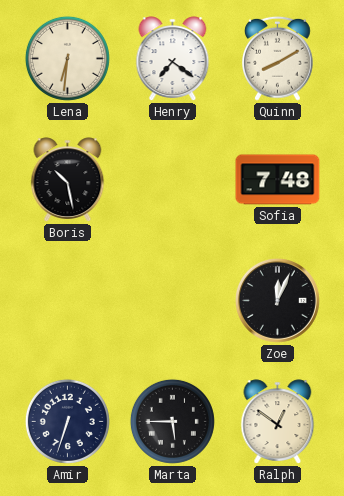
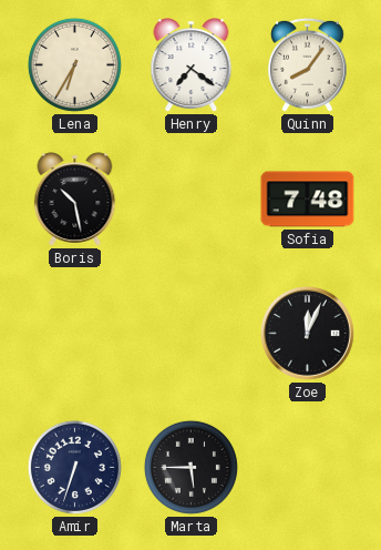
Lena: 6:31 -> 6:35
Quinn: 8:10 -> 8:06
Ralph: 12:51 -> none
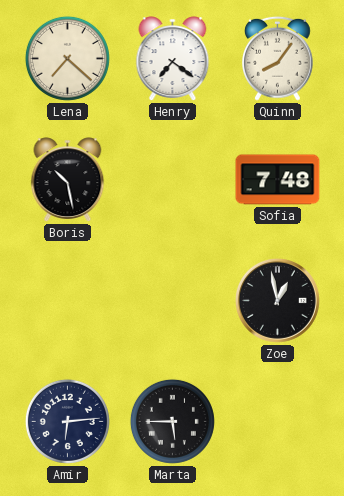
Lena: 6:35 -> 7:22
Zoe: 12:04 -> 12:58
Amir: 6:33 -> 6:14
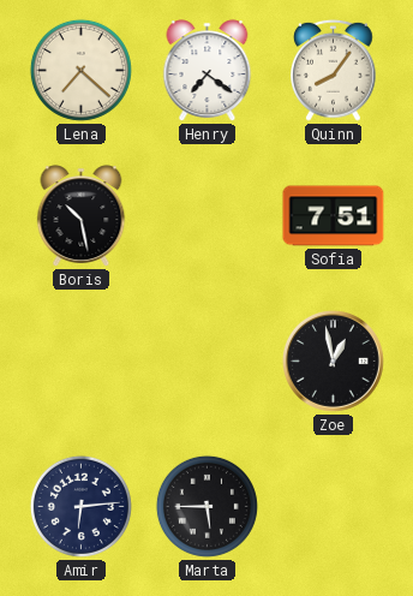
Sofia: 7:48 -> 7:51
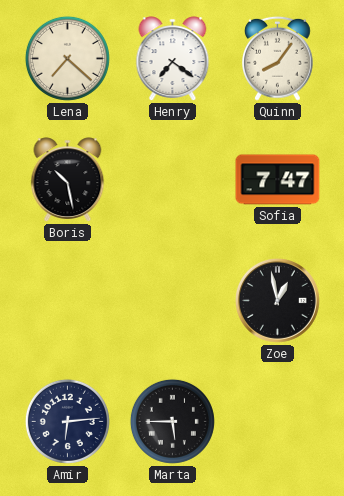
Sofia: 7:51 -> 7:47
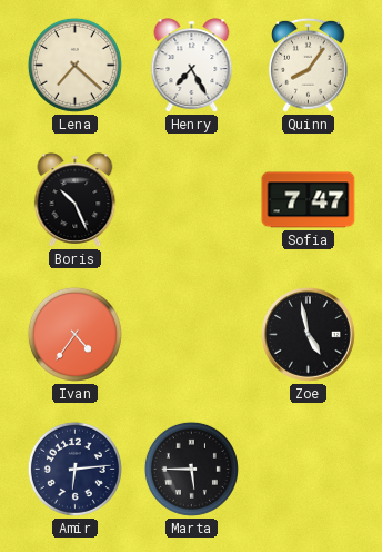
Henry: 7:21 -> 7:25
Boris: 10:28 -> 10:26
Ivan: none -> 4:36
Zoe: 12:58 -> 4:58
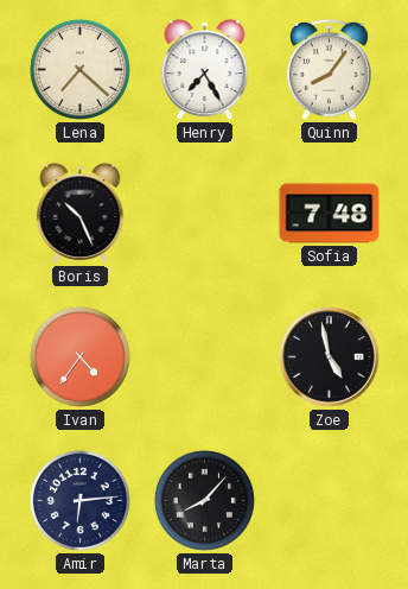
Sofia: 7:47 -> 7:48
Marta: 5:45 -> 8:07
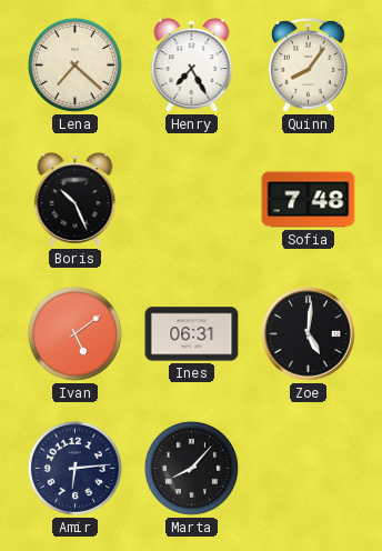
Ivan: 4:36 -> 5:09
Ines: none -> 06:31
Zoe: 4:58 -> 5:01
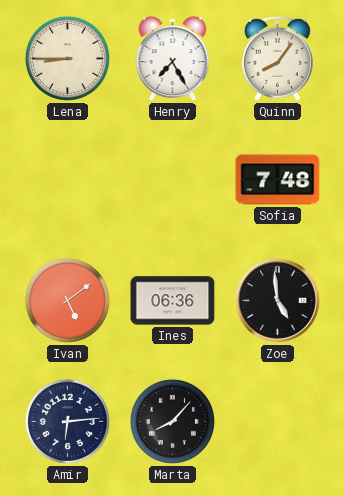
Lena: 7:22 -> 8:45
Boris: 10:26 -> none
Ines: 06:31 -> 06:36
Zoe: 5:01 -> 4:59
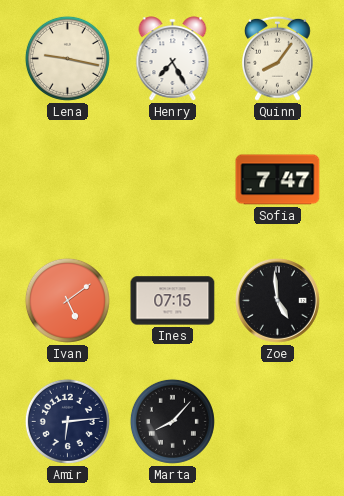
Lena: 8:45 -> 9:17
Sofia: 7:48 -> 7:47
Ines: 06:36 -> 07:15
